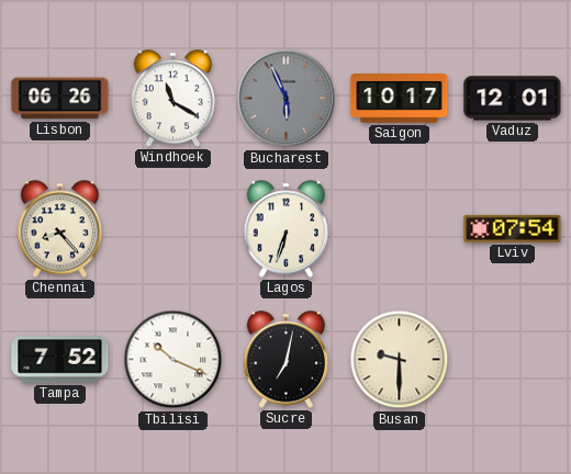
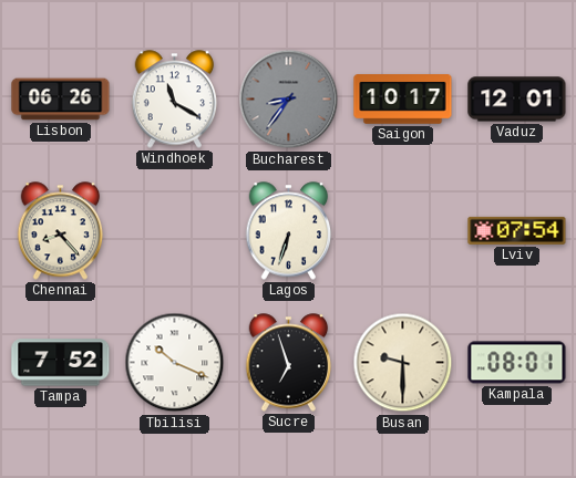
Bucharest: 5:56 -> 8:36
Sucre: 7:02 -> 6:57
Kampala: none -> 08:01
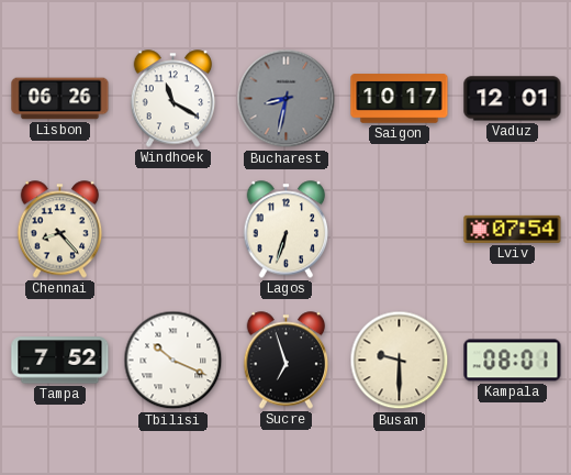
Bucharest: 8:36 -> 8:32
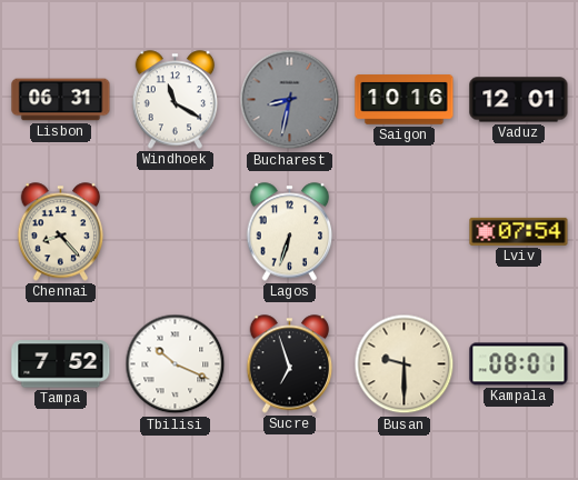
Lisbon: 06:26 -> 06:31
Saigon: 10:17 -> 10:16
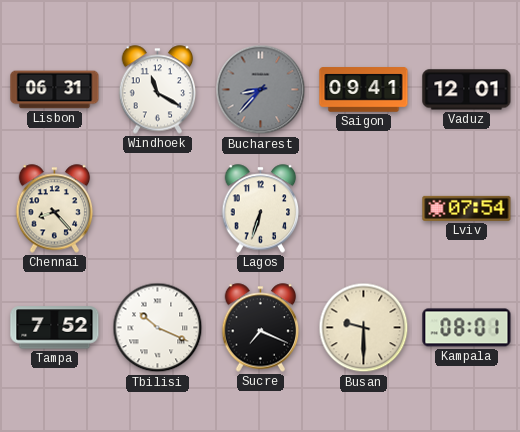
Bucharest: 8:32 -> 8:37
Saigon: 10:16 -> 09:41
Sucre: 6:57 -> 7:19
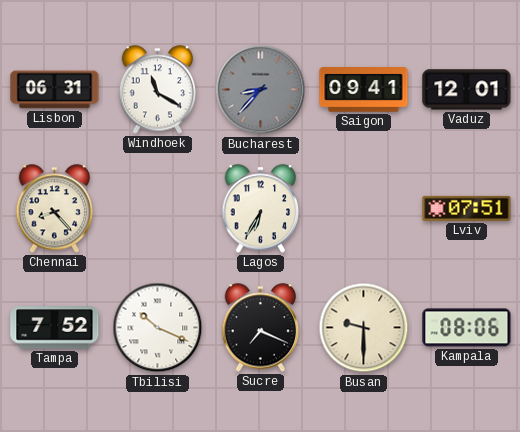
Lagos: 6:33 -> 6:35
Lviv: 07:54 -> 07:51
Kampala: 08:01 -> 08:06
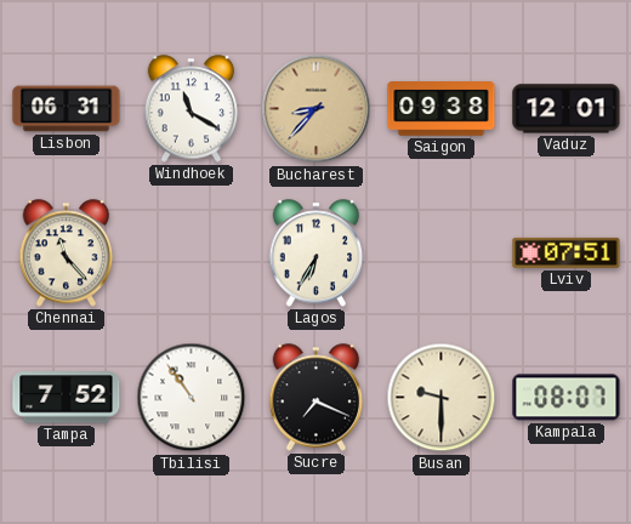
Bucharest dial: grey -> champagne
Saigon: 09:41 -> 09:38
Chennai: 8:23 -> 11:23
Tbilisi: 10:19 -> 10:54
Kampala: 08:06 -> 08:07
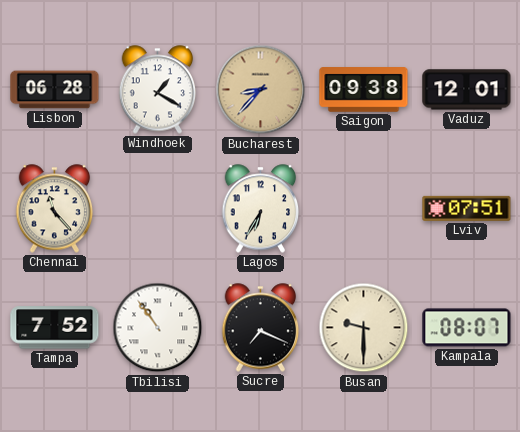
Lisbon: 06:31 -> 06:28
Windhoek: 11:20 -> 1:20
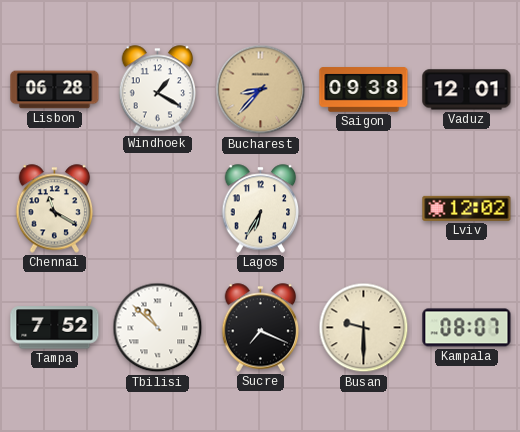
Chennai: 11:23 -> 11:20
Lviv: 07:51 -> 12:02
Tbilisi: 10:54 -> 10:52
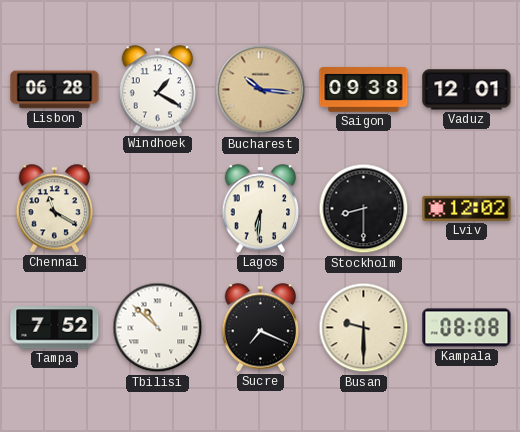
Bucharest: 8:37 -> 10:16
Lagos: 6:35 -> 6:31
Stockholm: none -> 8:30
Kampala: 08:07 -> 08:08
